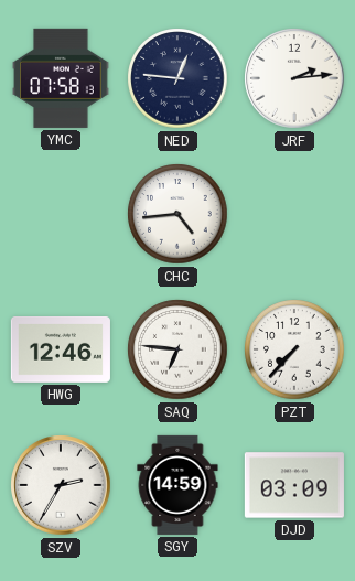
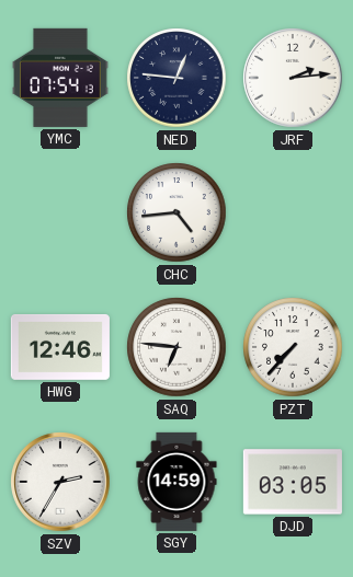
YMC: 07:58 -> 07:54
DJD: 03:09 -> 03:05
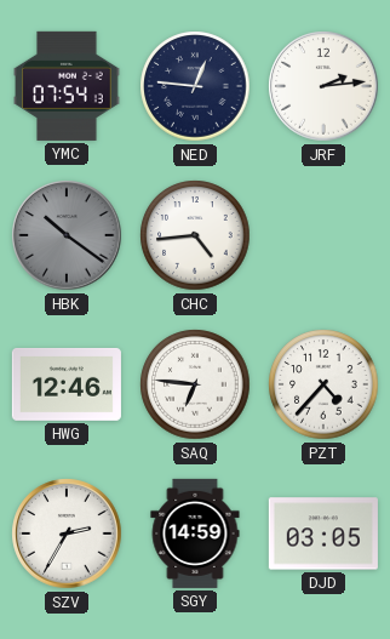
HBK: none -> 10:21
PZT: 7:37 -> 4:37
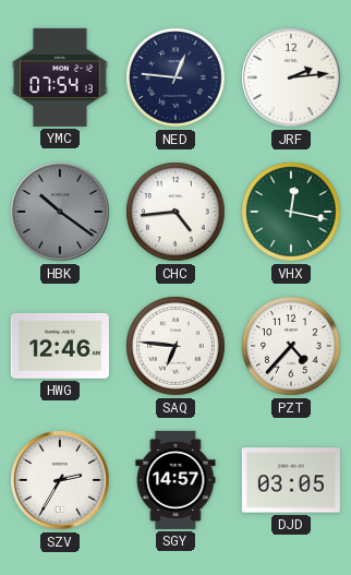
VHX: none -> 12:17
SGY: 14:59 -> 14:57
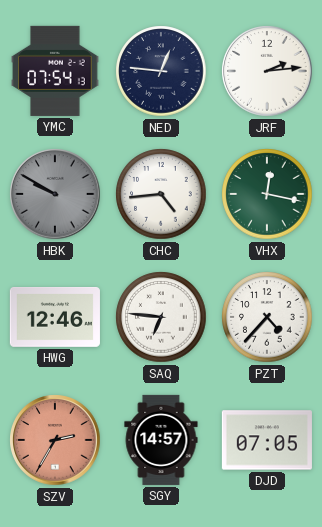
HBK: 10:21 -> 9:50
SZV dial: white -> salmon
DJD: 03:05 -> 07:05
